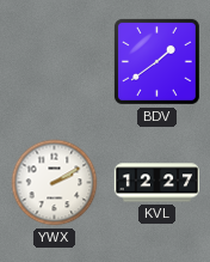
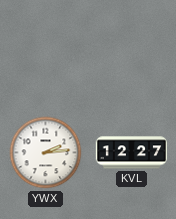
BDV: 1:39 -> none
YWX: 2:10 -> 2:14
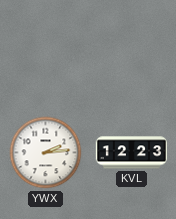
KVL: 12:27 -> 12:23
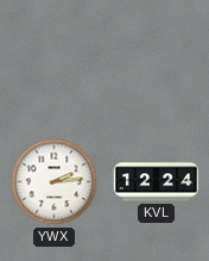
KVL: 12:23 -> 12:24
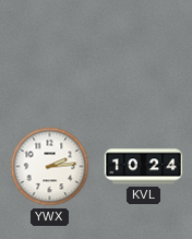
KVL: 12:24 -> 10:24
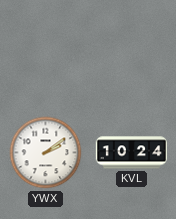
YWX: 2:14 -> 2:09
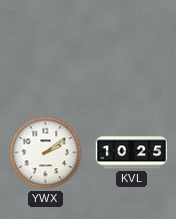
KVL: 10:24 -> 10:25
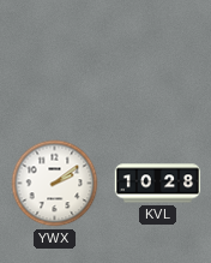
KVL: 10:25 -> 10:28
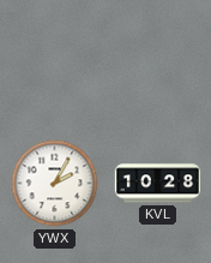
YWX: 2:09 -> 2:05
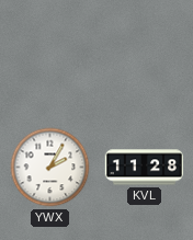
KVL: 10:28 -> 11:28
